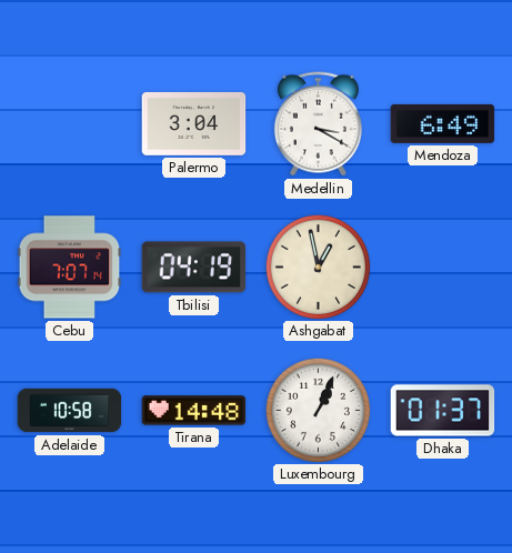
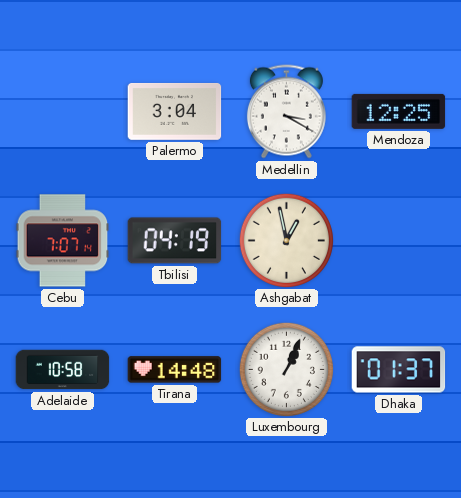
Mendoza: 6:49 -> 12:25
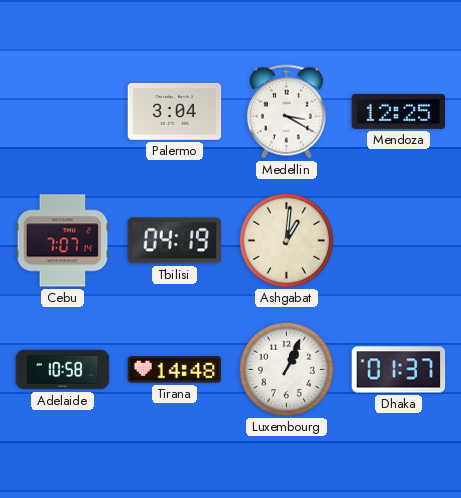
Ashgabat: 12:58 -> 1:01
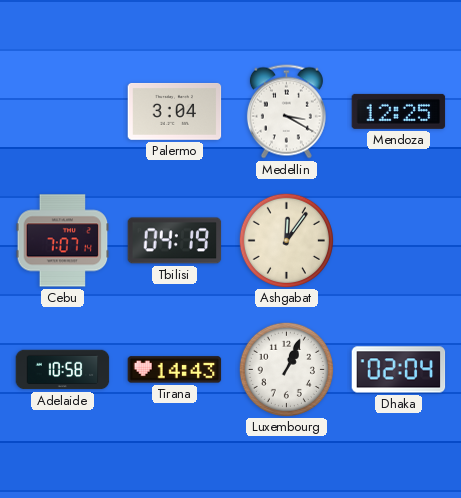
Ashgabat: 1:01 -> 12:06
Tirana: 14:48 -> 14:43
Dhaka: 01:37 -> 02:04
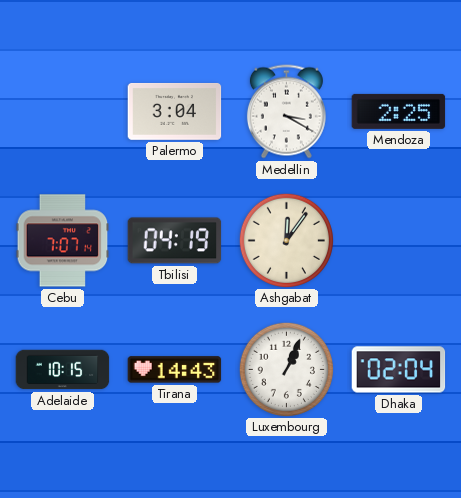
Mendoza: 12:25 -> 2:25
Adelaide: 10:58 -> 10:15
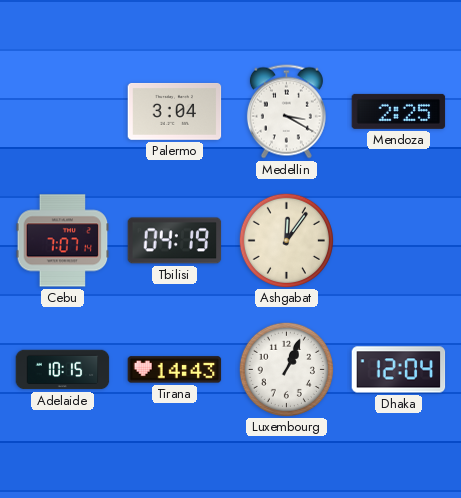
Dhaka: 02:04 -> 12:04
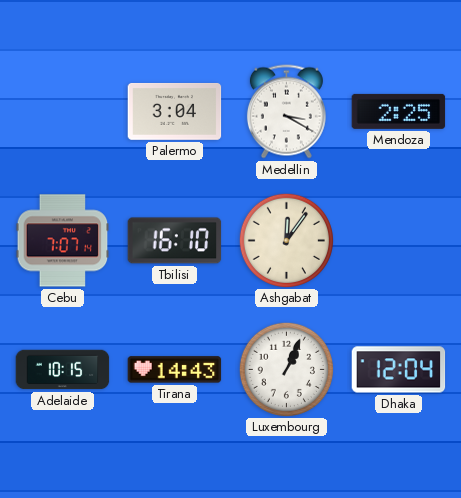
Tbilisi: 04:19 -> 16:10
